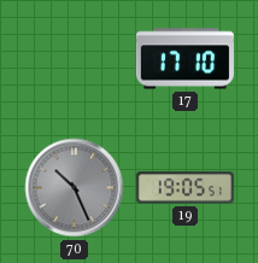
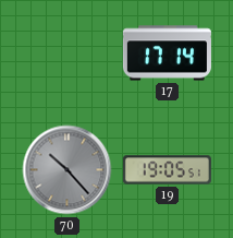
17: 17:10 -> 17:14
70: 10:26 -> 10:23
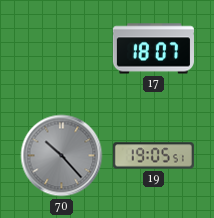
17: 17:14 -> 18:07
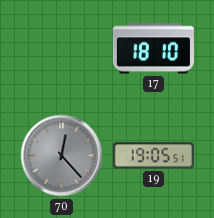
17: 18:07 -> 18:10
70: 10:23 -> 12:23
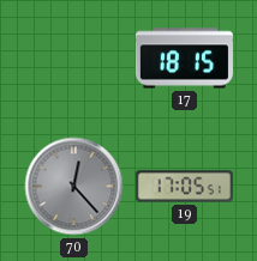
17: 18:10 -> 18:15
19: 19:05 -> 17:05
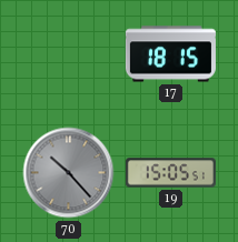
70: 12:23 -> 10:23
19: 17:05 -> 15:05
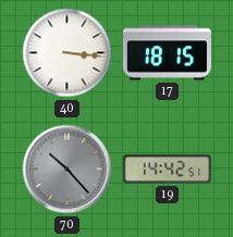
40: none -> 3:16
19: 15:05 -> 14:42
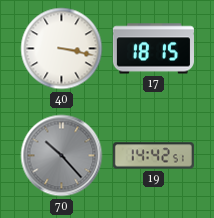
40: 3:16 -> 3:17
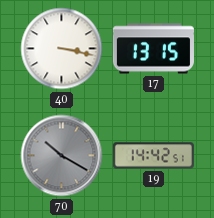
17: 18:15 -> 13:15
70: 10:23 -> 10:20
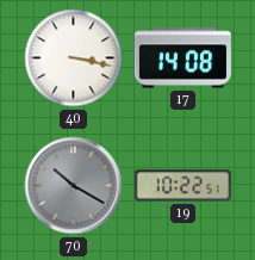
17: 13:15 -> 14:08
19: 14:42 -> 10:22
